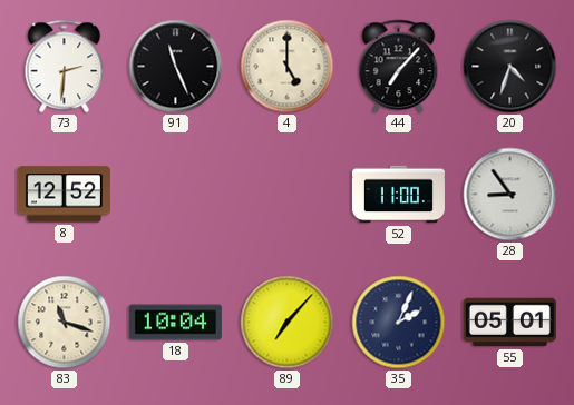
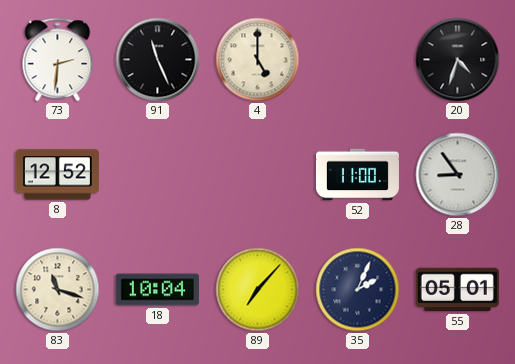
44: 7:07 -> none
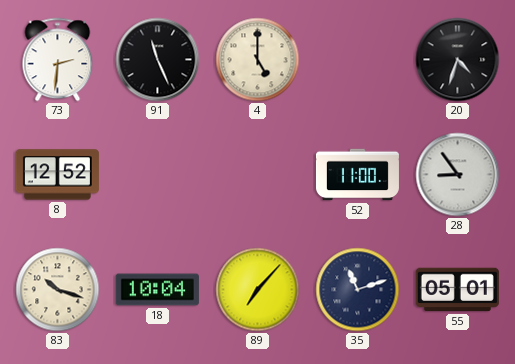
83: 11:18 -> 10:18
35: 2:04 -> 11:12
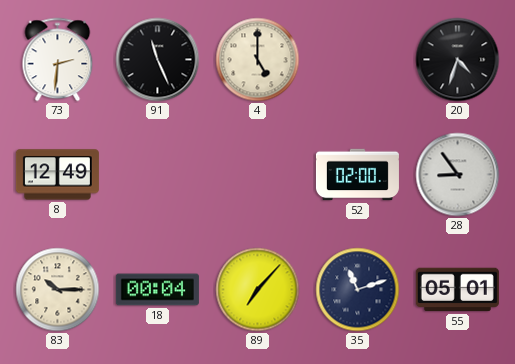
8: 12:52 -> 12:49
52: 11:00 -> 02:00
83: 10:18 -> 10:15
18: 10:04 -> 00:04
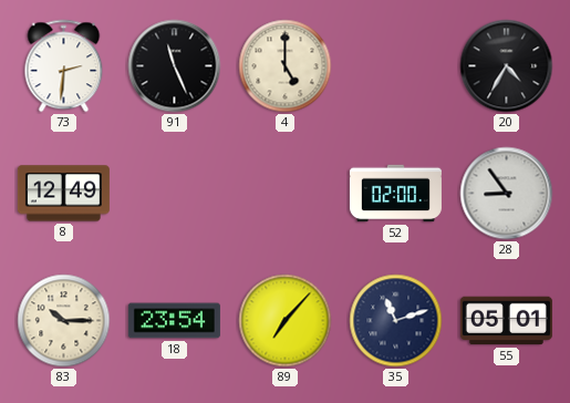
20: 4:33 -> 4:35
18: 00:04 -> 23:54
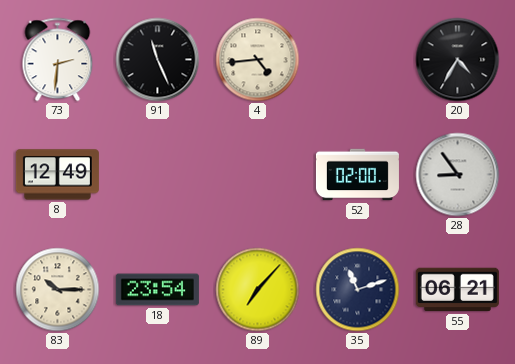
4: 5:00 -> 4:44
55: 05:01 -> 06:21
